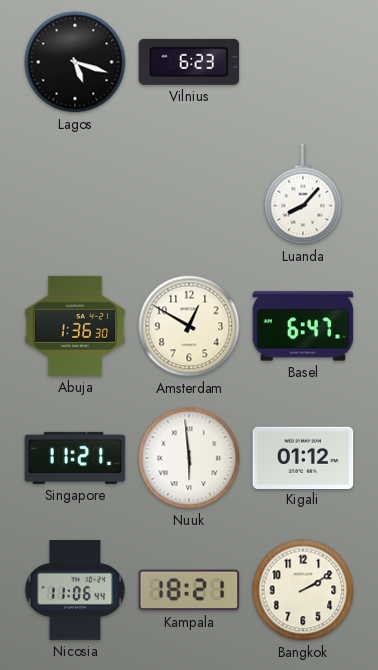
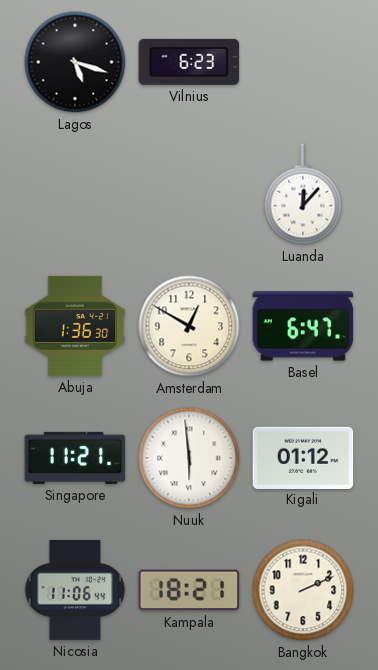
Luanda: 8:07 -> 12:07
Bangkok: 2:10 -> 2:11
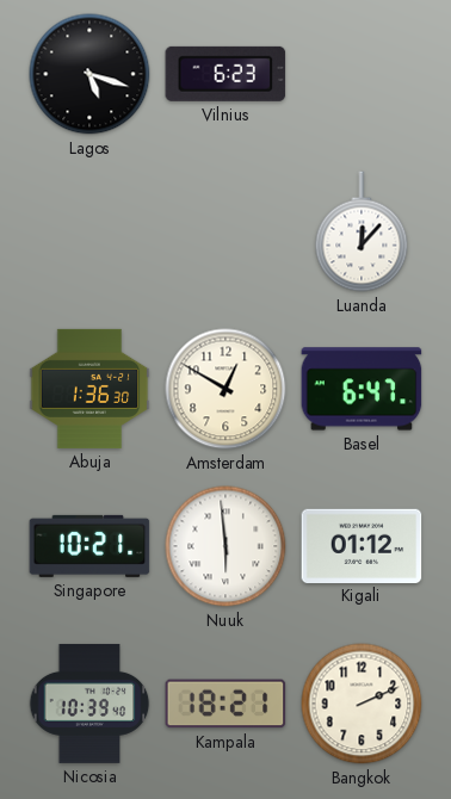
Singapore: 11:21 -> 10:21
Nicosia: 11:06 -> 10:39
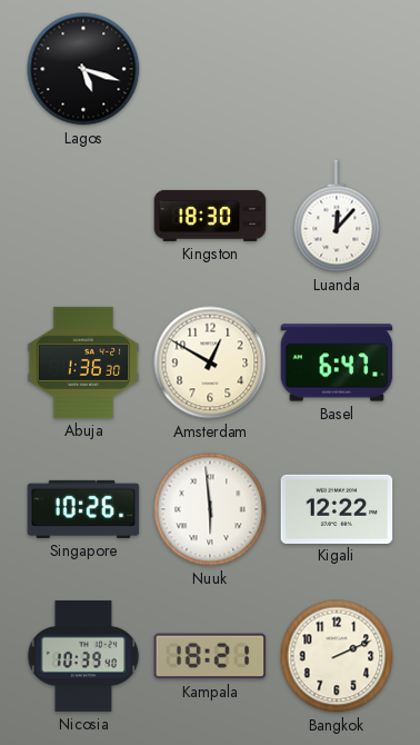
Vilnius: 6:23 -> none
Kingston: none -> 18:30
Singapore: 10:21 -> 10:26
Kigali: 01:12 -> 12:22
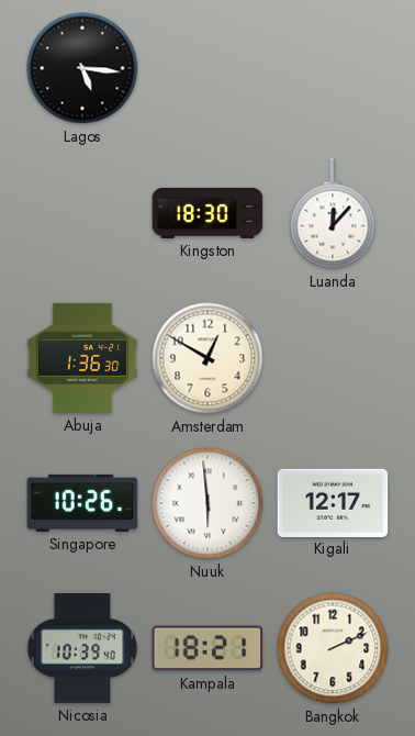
Lagos: 5:18 -> 5:16
Basel: 6:47 -> none
Kigali: 12:22 -> 12:17
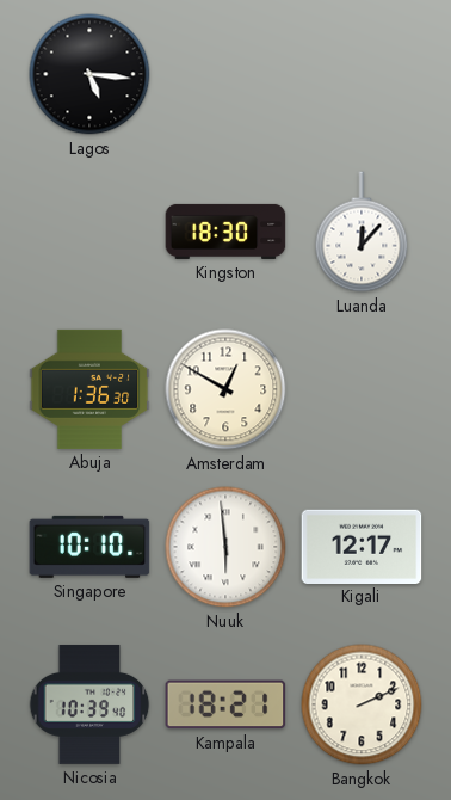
Singapore: 10:26 -> 10:10
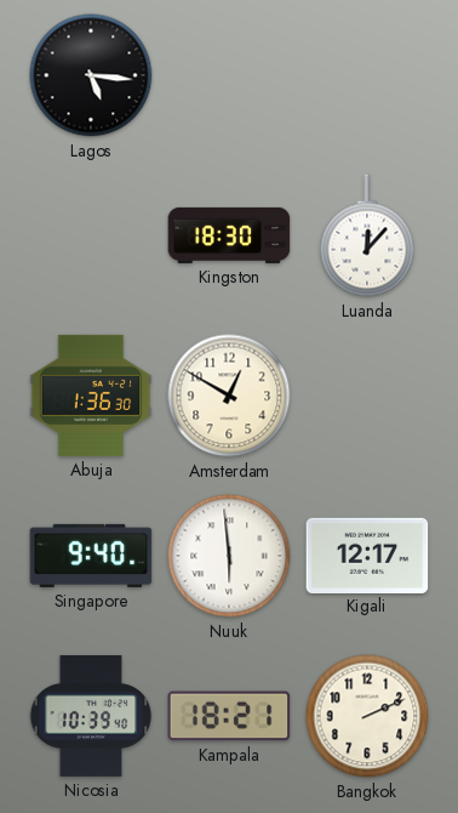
Singapore: 10:10 -> 9:40
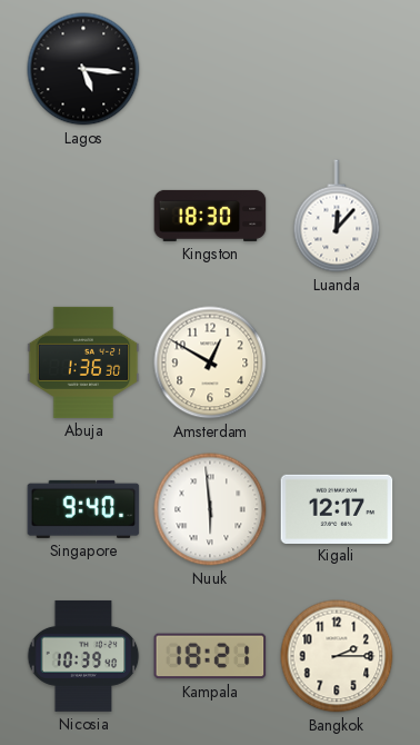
Bangkok: 2:11 -> 2:15
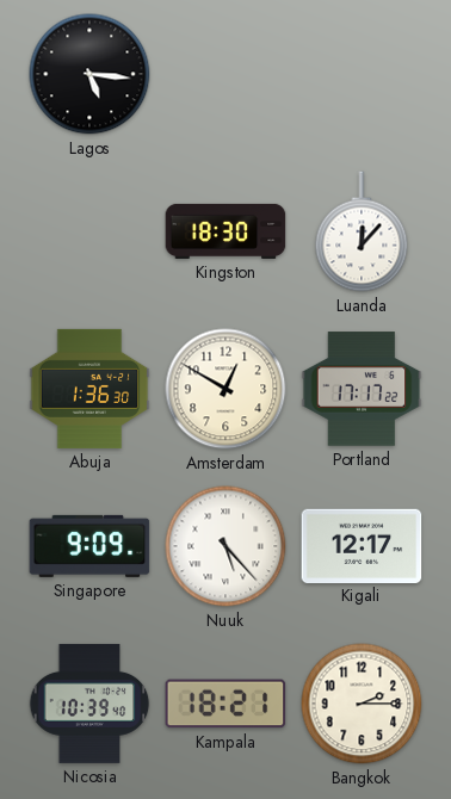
Portland: none -> 17:17
Singapore: 9:40 -> 9:09
Nuuk: 5:59 -> 5:23
